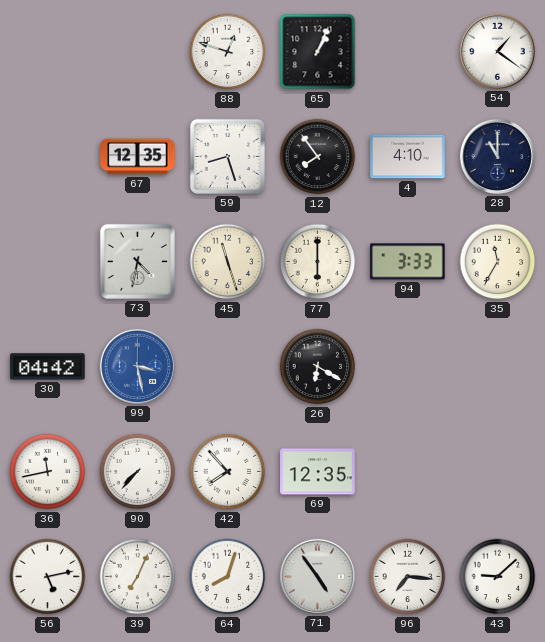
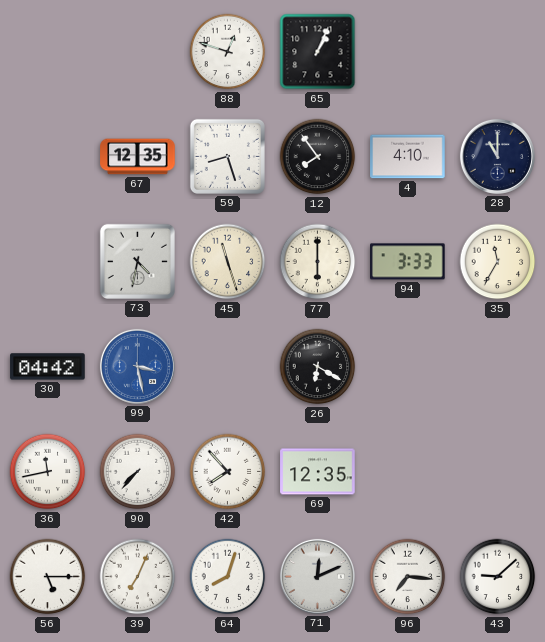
54: 1:21 -> none
56: 5:13 -> 5:15
71: 4:54 -> 12:11
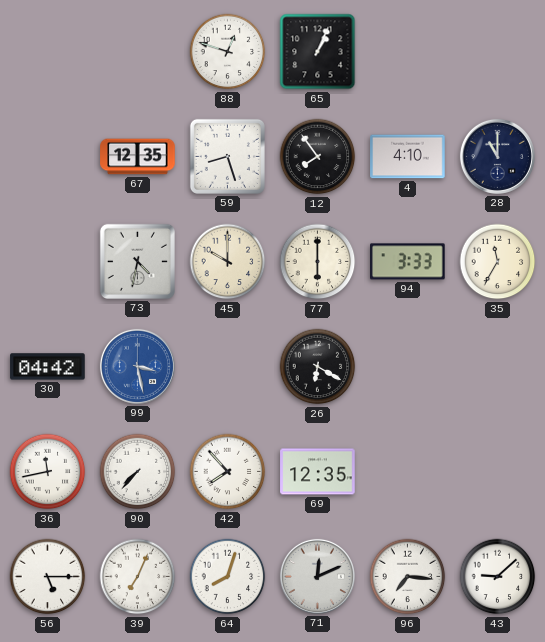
45: 11:27 -> 10:00
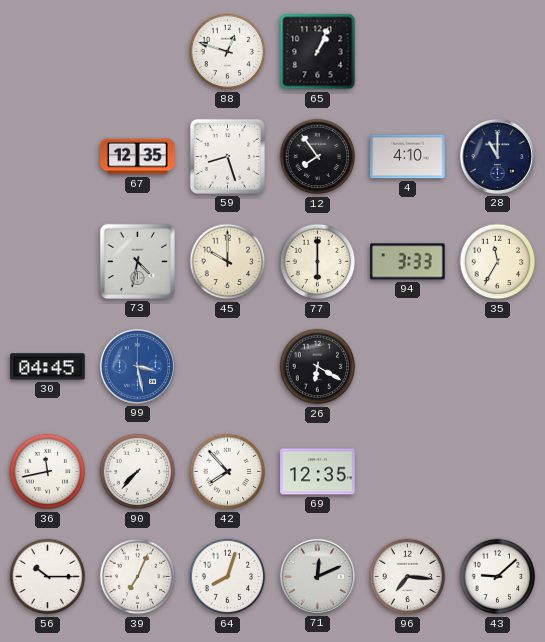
30: 04:42 -> 04:45
56: 5:15 -> 10:15
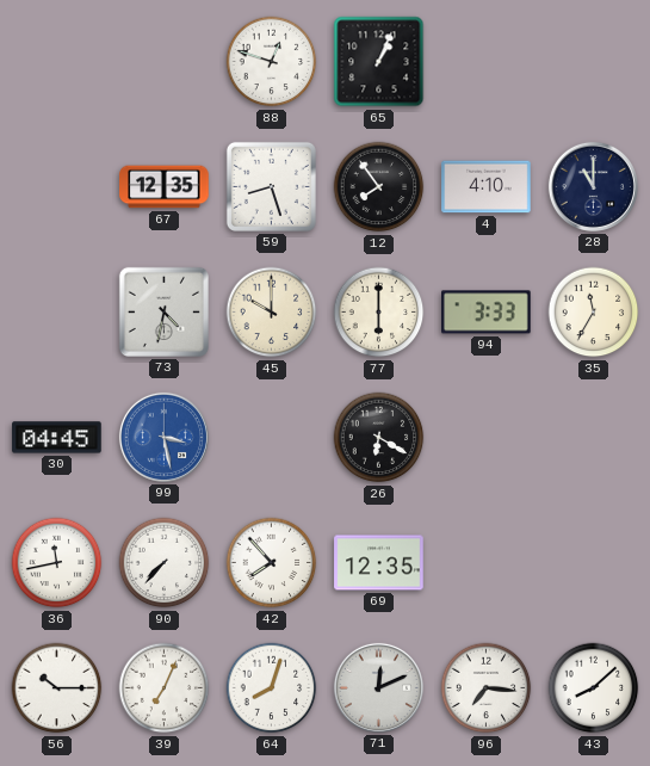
43: 9:08 -> 8:08
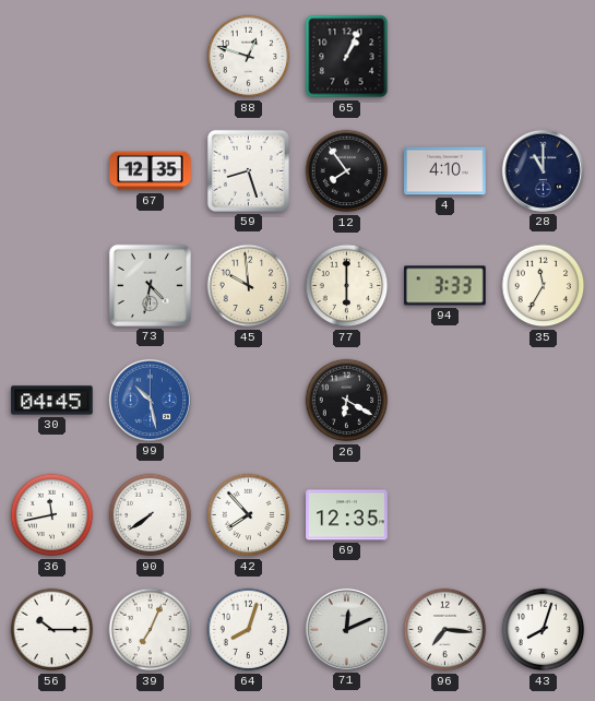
45: 10:00 -> 9:59
99: 3:28 -> 10:28
90: 7:37 -> 7:39
43: 8:08 -> 8:03
